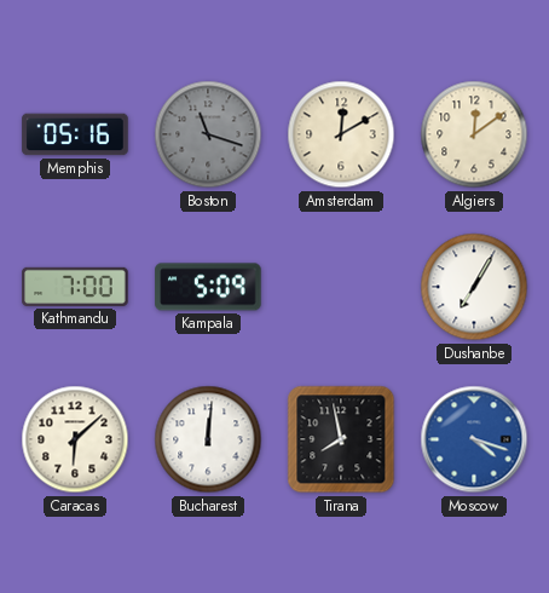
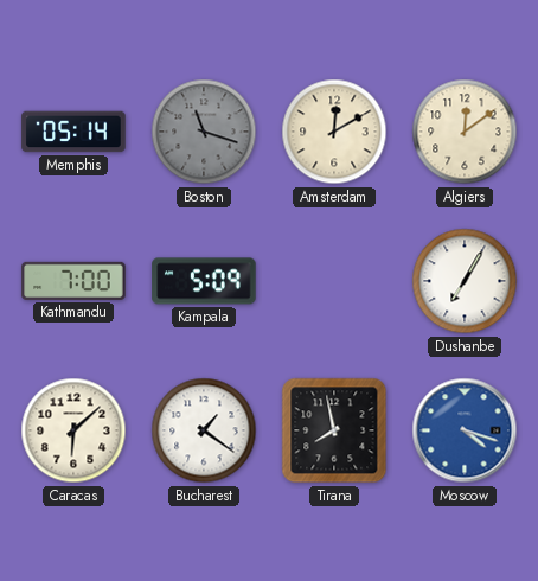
Memphis: 05:16 -> 05:14
Bucharest: 12:01 -> 1:21
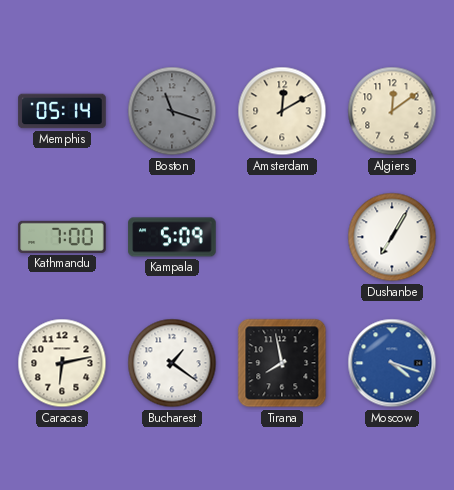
Caracas: 6:08 -> 6:13
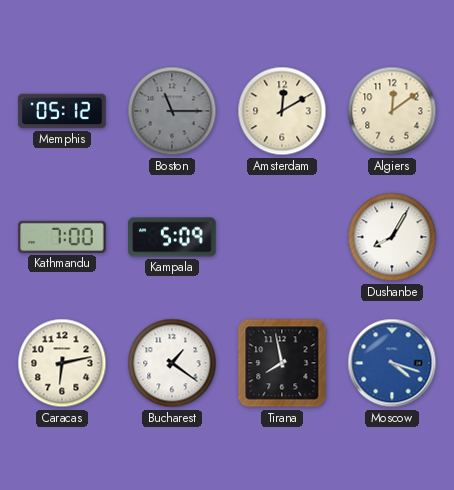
Memphis: 05:14 -> 05:12
Boston: 11:18 -> 11:15
Dushanbe: 7:05 -> 8:05
